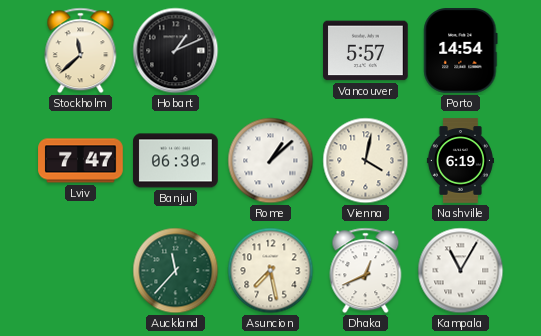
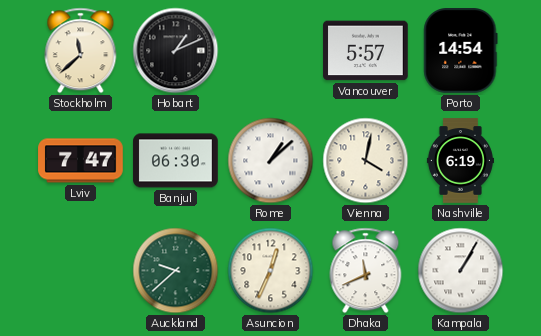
Auckland: 11:37 -> 9:38
Asuncion: 7:28 -> 12:34
Dhaka: 12:41 -> 11:41
Kampala: 11:05 -> 1:05
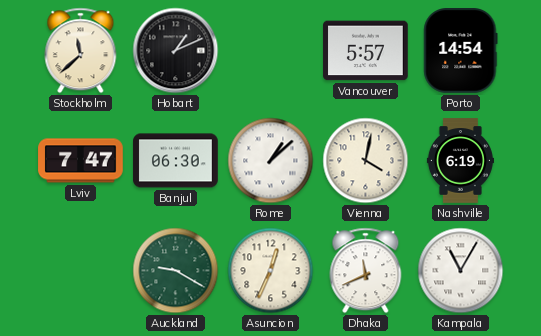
Auckland: 9:38 -> 9:20
Kampala: 1:05 -> 11:05
